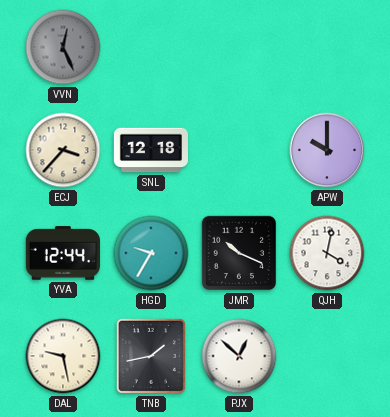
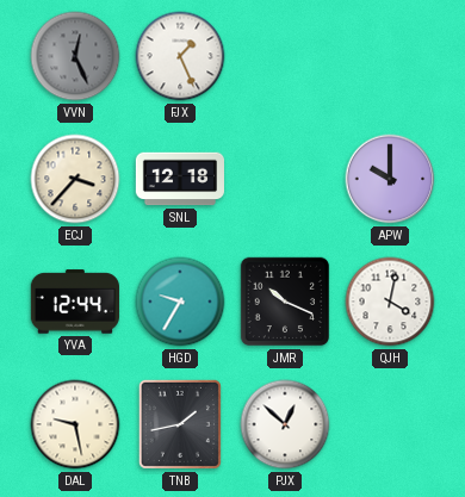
FJX: none -> 1:26
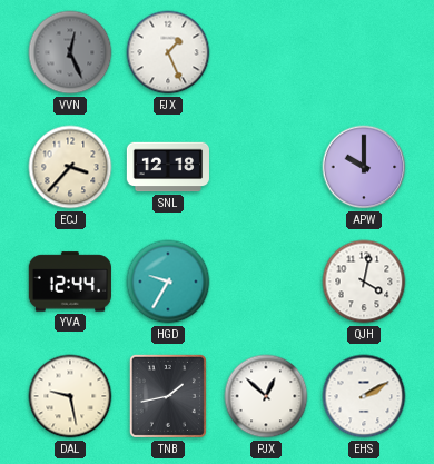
JMR: 10:19 -> none
EHS: none -> 2:10
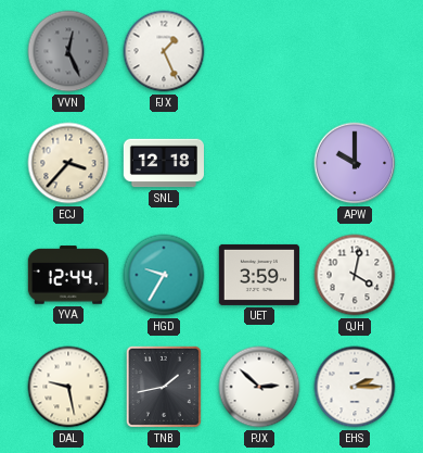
UET: none -> 3:59
PJX: 12:52 -> 2:52
EHS: 2:10 -> 2:15
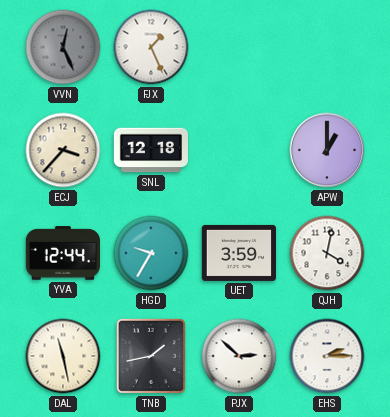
APW: 10:00 -> 1:00
DAL: 9:28 -> 11:28
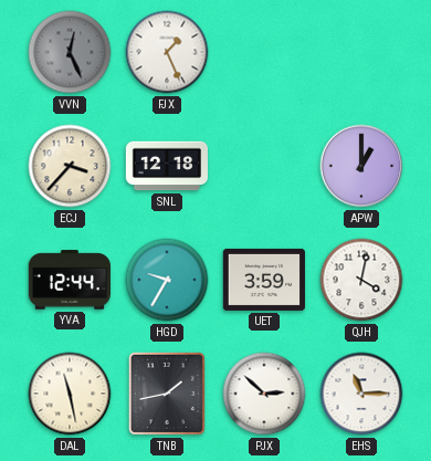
EHS: 2:15 -> 11:15
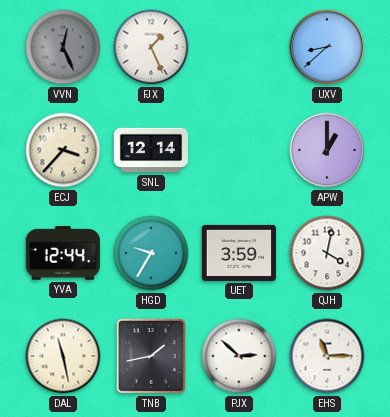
UXV: none -> 8:38
SNL: 12:18 -> 12:14
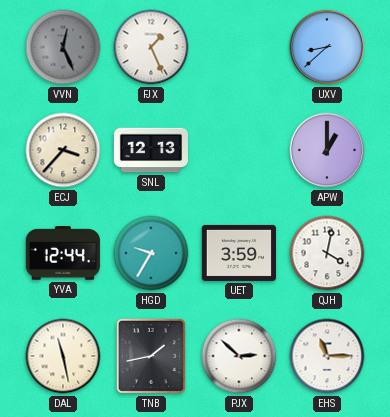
SNL: 12:14 -> 12:13
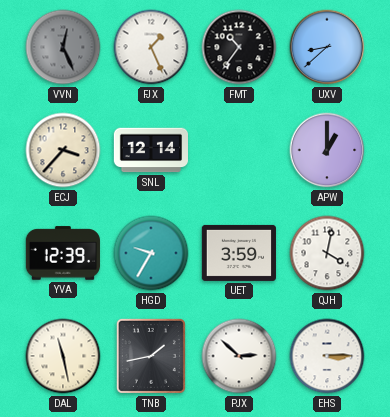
FMT: none -> 10:36
SNL: 12:13 -> 12:14
YVA: 12:44 -> 12:39
EHS: 11:15 -> 3:15
